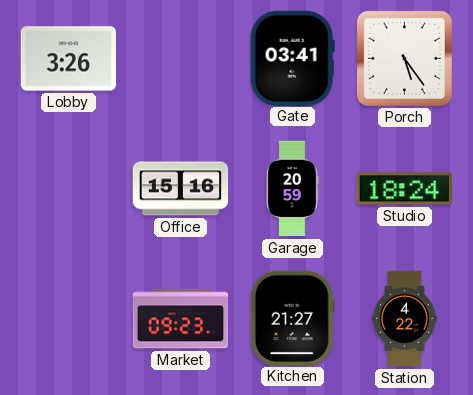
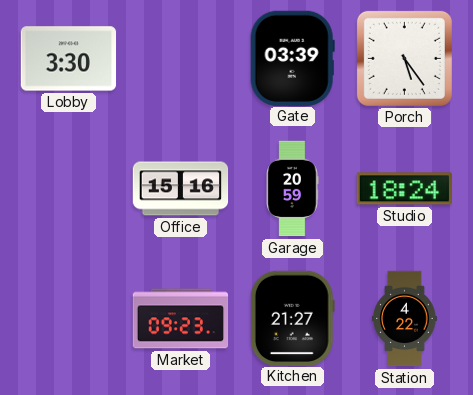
Lobby: 3:26 -> 3:30
Gate: 03:41 -> 03:39
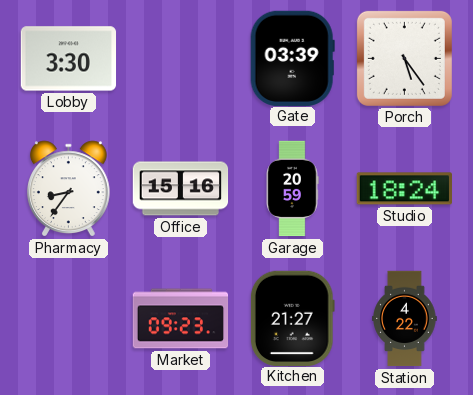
Pharmacy: none -> 8:36
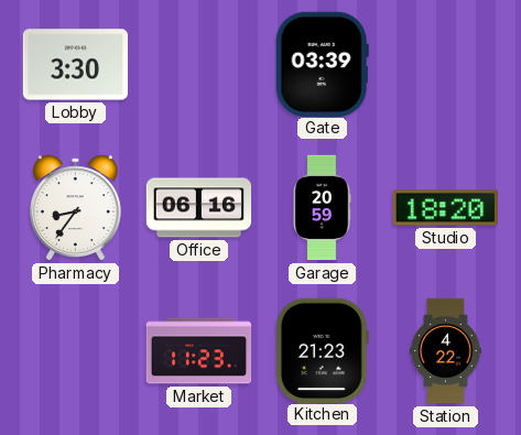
Porch: 5:24 -> none
Office: 15:16 -> 06:16
Studio: 18:24 -> 18:20
Market: 09:23 -> 11:23
Kitchen: 21:27 -> 21:23
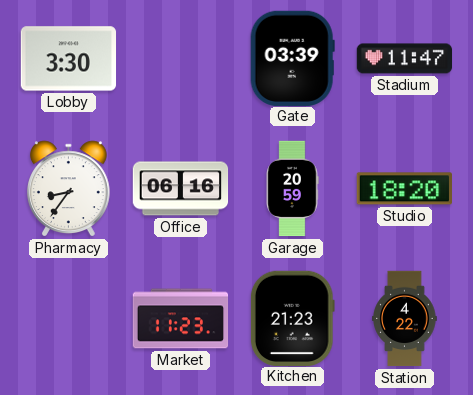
Stadium: none -> 11:47
